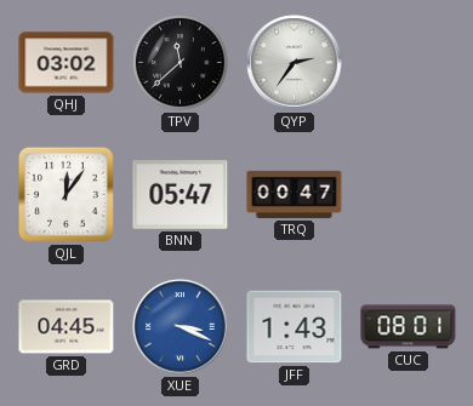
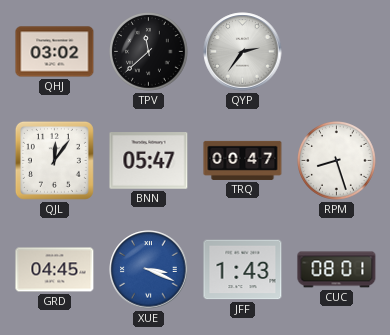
RPM: none -> 8:27
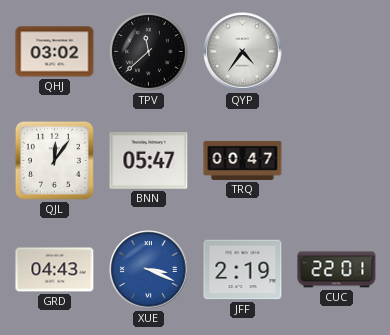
QYP: 2:36 -> 4:36
RPM: 8:27 -> none
GRD: 04:45 -> 04:43
JFF: 1:43 -> 2:19
CUC: 08:01 -> 22:01
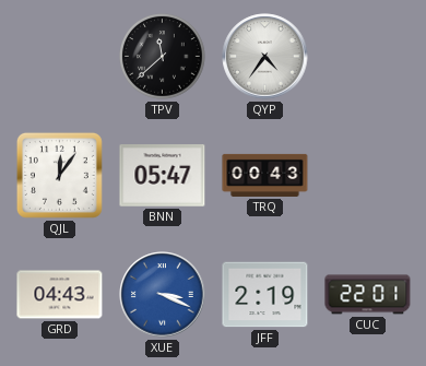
QHJ: 03:02 -> none
TRQ: 00:47 -> 00:43
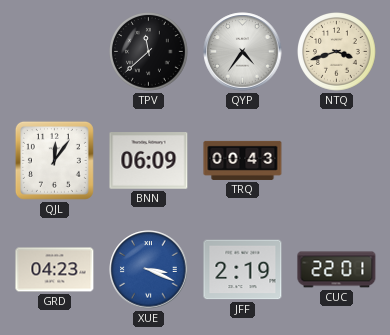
NTQ: none -> 3:42
BNN: 05:47 -> 06:09
GRD: 04:43 -> 04:23
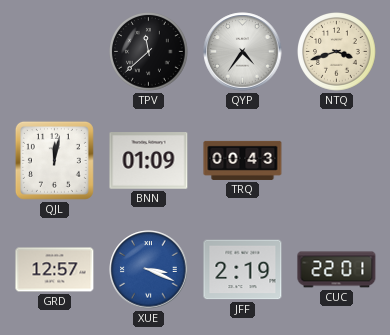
QJL: 12:06 -> 12:02
BNN: 06:09 -> 01:09
GRD: 04:23 -> 12:57
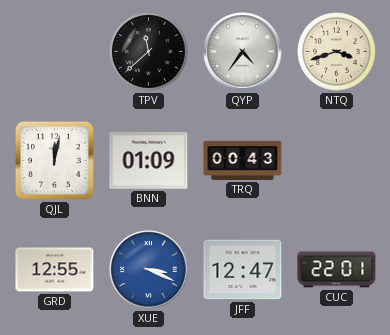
GRD: 12:57 -> 12:55
JFF: 2:19 -> 12:47
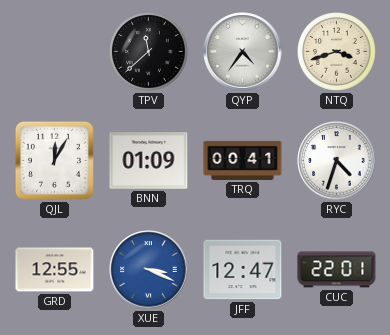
QJL: 12:02 -> 12:05
TRQ: 00:43 -> 00:41
RYC: none -> 4:33
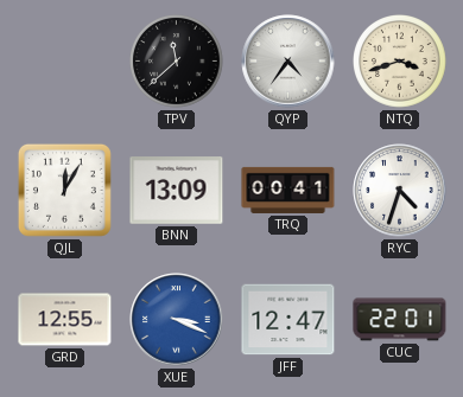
BNN: 01:09 -> 13:09
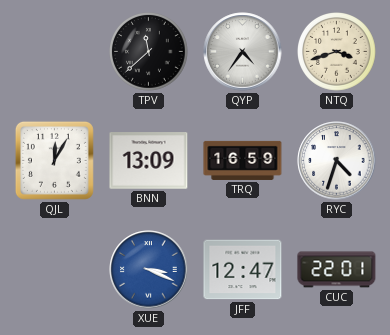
TRQ: 00:41 -> 16:59
GRD: 12:55 -> none
